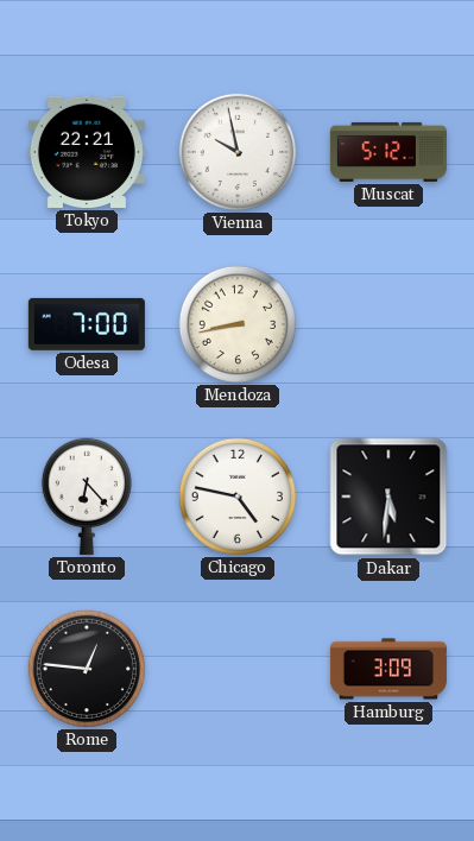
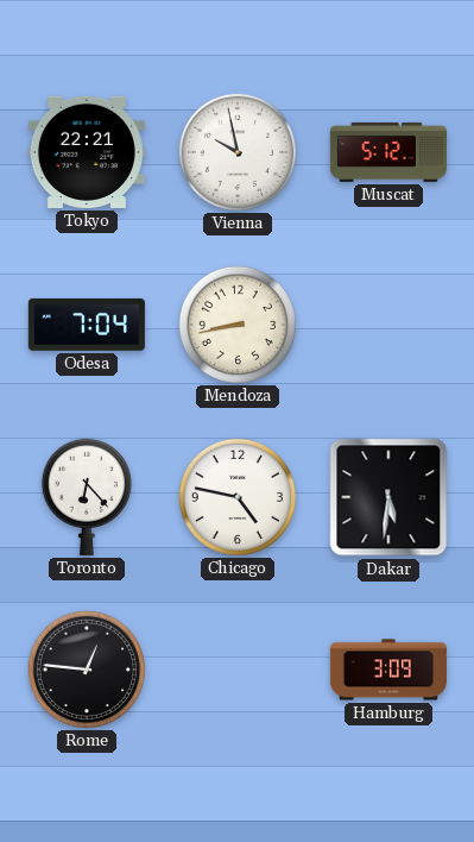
Odesa: 7:00 -> 7:04
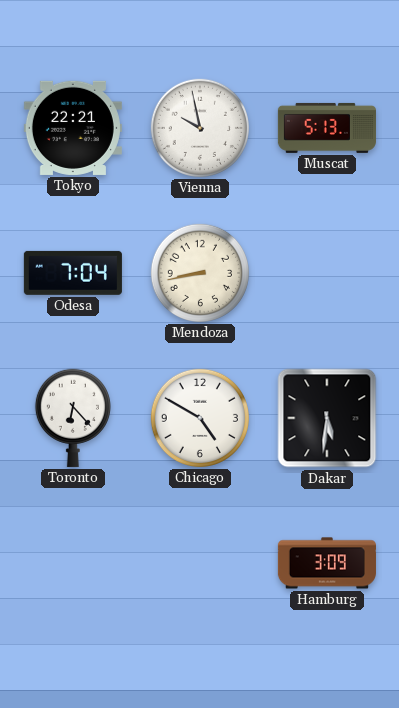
Muscat: 5:12 -> 5:13
Chicago: 4:47 -> 4:50
Rome: 12:46 -> none
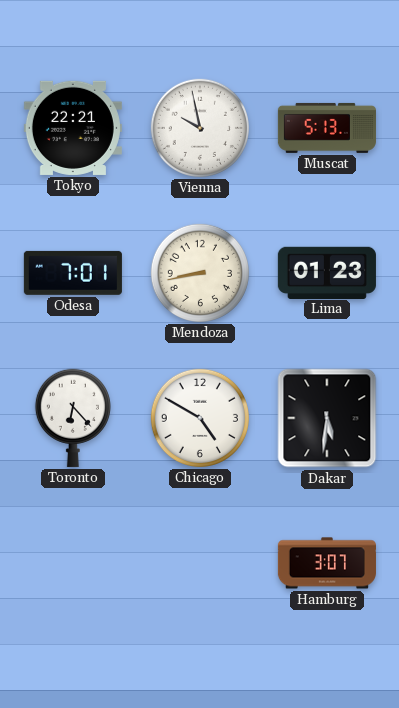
Odesa: 7:04 -> 7:01
Lima: none -> 01:23
Hamburg: 3:09 -> 3:07
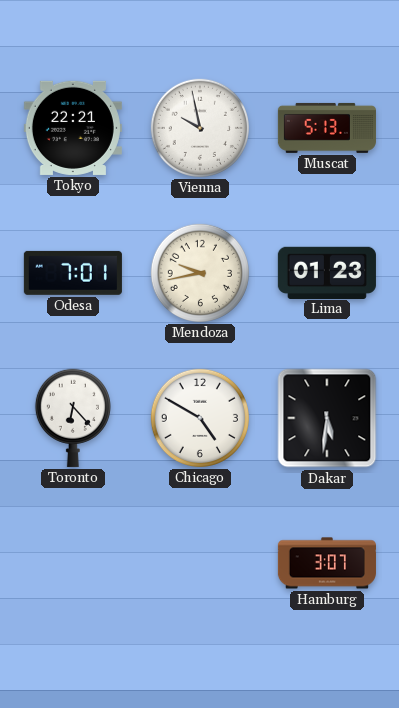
Mendoza: 8:43 -> 9:43
